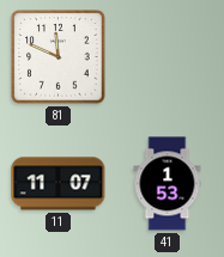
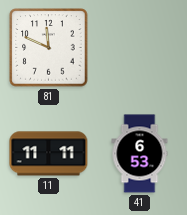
11: 11:07 -> 11:11
41: 1:53 -> 6:53
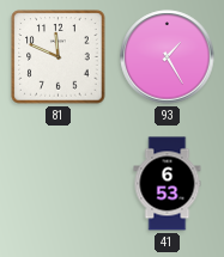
93: none -> 1:25
11: 11:11 -> none
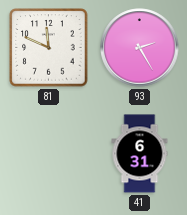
93: 1:25 -> 2:25
41: 6:53 -> 6:31
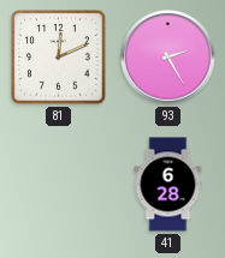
81: 11:49 -> 12:11
41: 6:31 -> 6:28
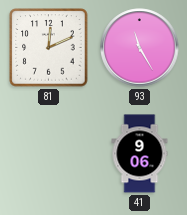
93: 2:25 -> 11:25
41: 6:28 -> 9:06
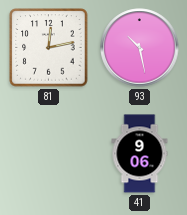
81: 12:11 -> 12:13
93: 11:25 -> 10:28
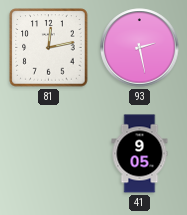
93: 10:28 -> 2:28
41: 9:06 -> 9:05
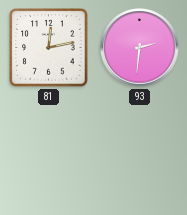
93: 2:28 -> 2:31
41: 9:05 -> none
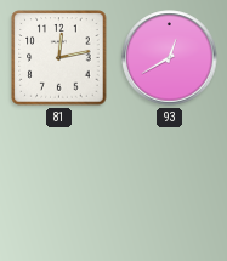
93: 2:31 -> 12:40
